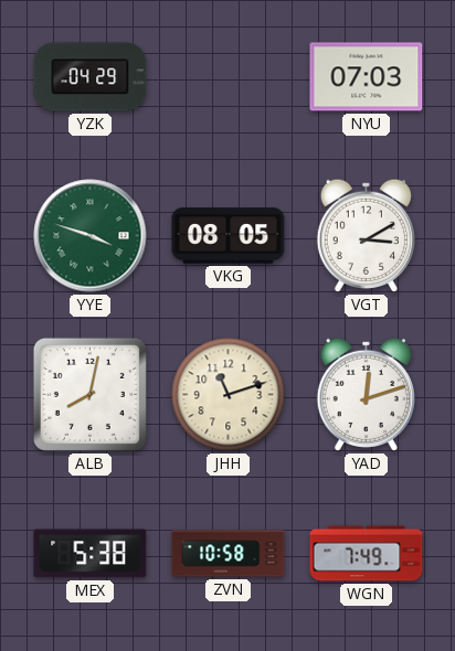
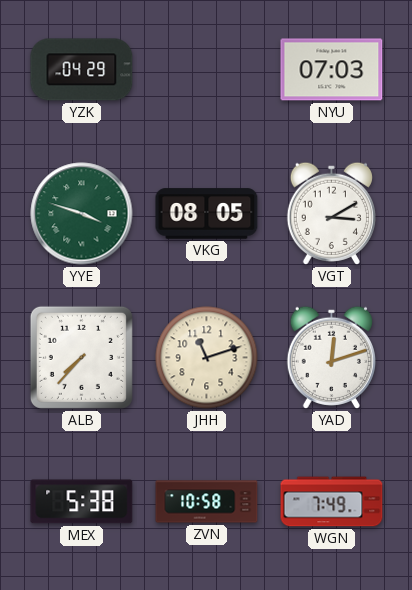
ALB: 8:02 -> 7:37
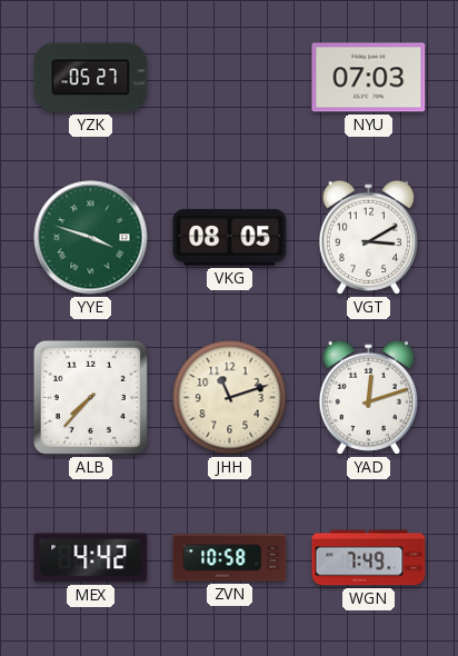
YZK: 04:29 -> 05:27
MEX: 5:38 -> 4:42
